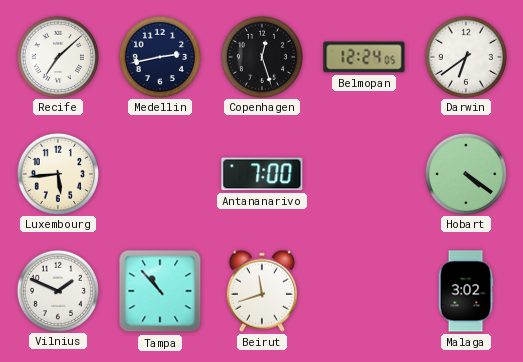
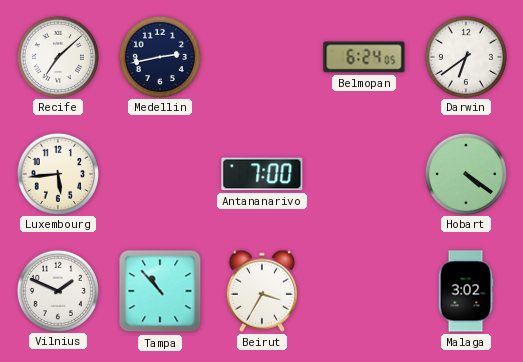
Copenhagen: 12:27 -> none
Belmopan: 12:24 -> 6:24
Beirut: 11:42 -> 3:35
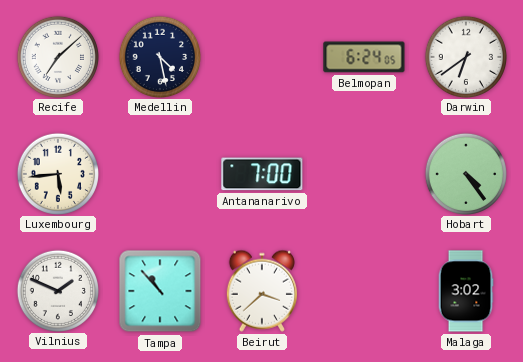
Medellin: 2:43 -> 4:28
Hobart: 4:21 -> 4:24
Beirut: 3:35 -> 3:38
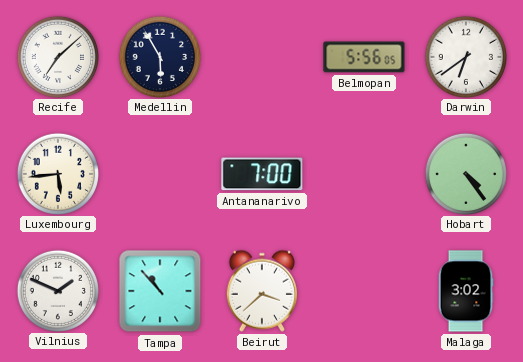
Medellin: 4:28 -> 5:55
Belmopan: 6:24 -> 5:56
